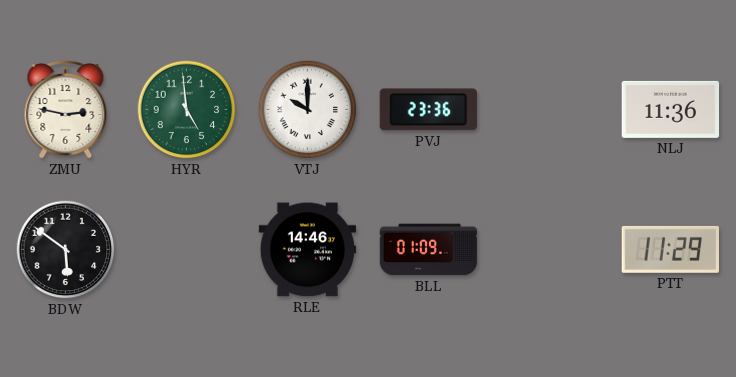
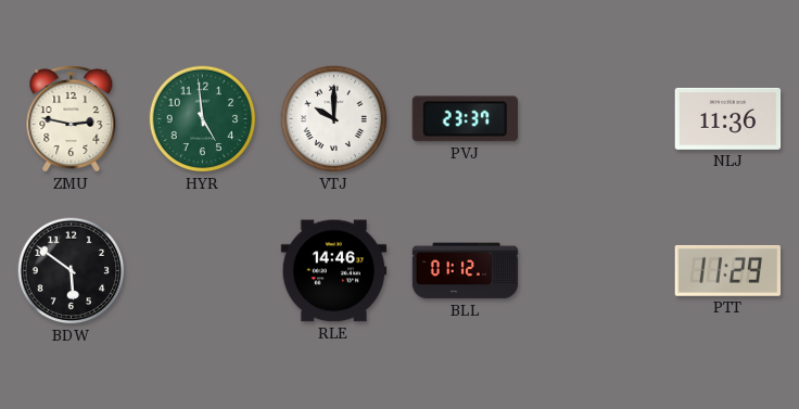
PVJ: 23:36 -> 23:37
BLL: 01:09 -> 01:12
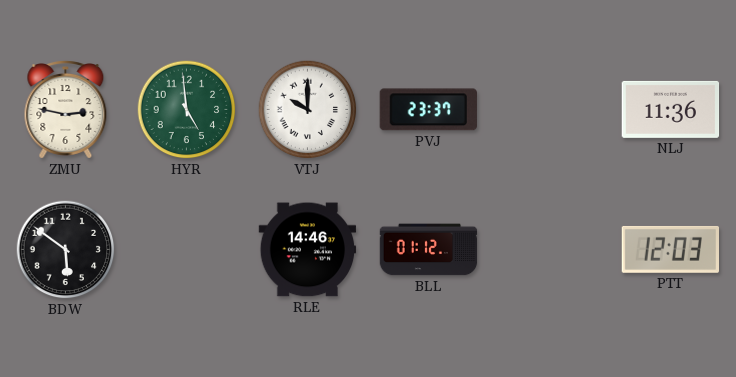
PTT: 11:29 -> 12:03
